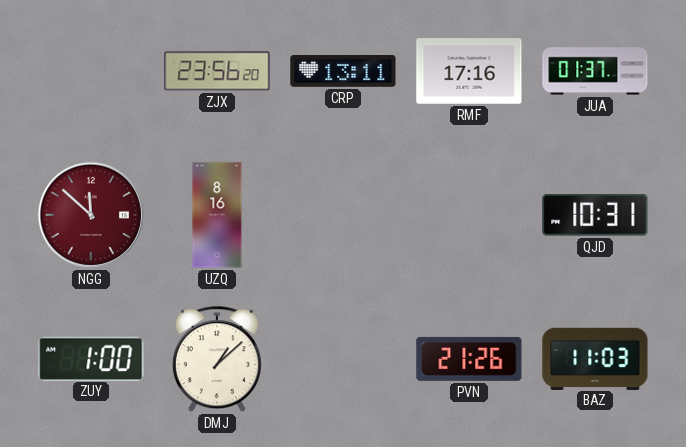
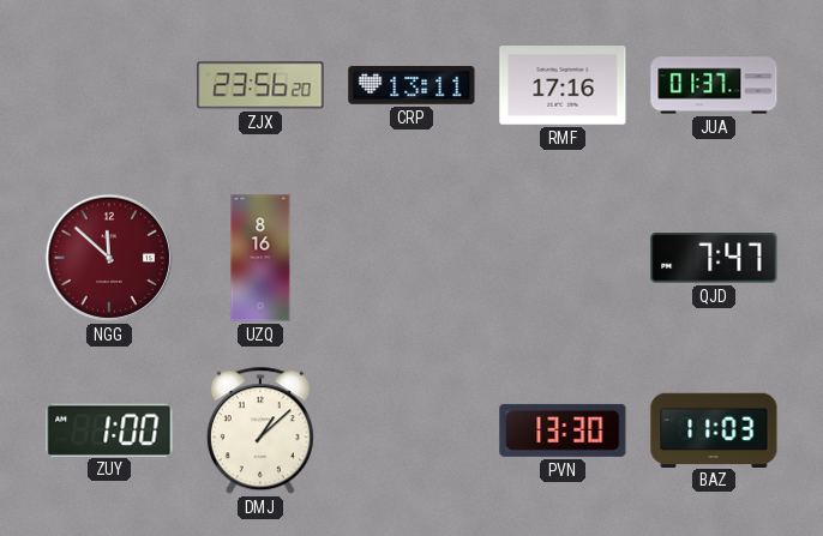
QJD: 10:31 -> 7:47
PVN: 21:26 -> 13:30
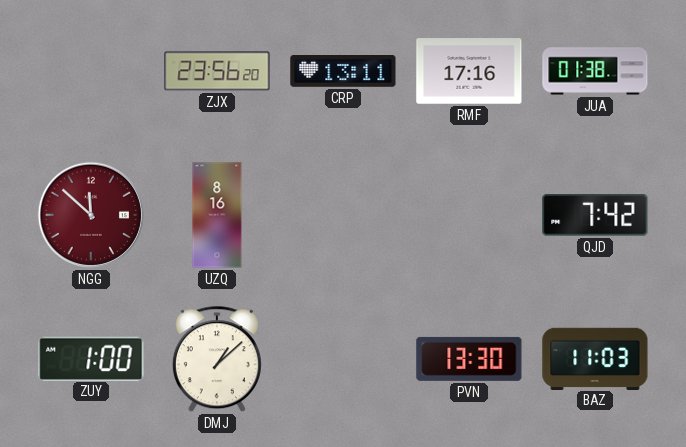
JUA: 01:37 -> 01:38
QJD: 7:47 -> 7:42
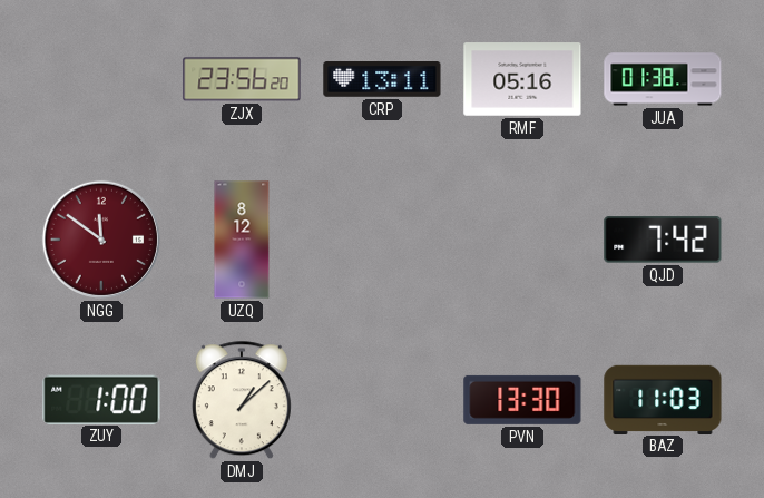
RMF: 17:16 -> 05:16
NGG: 11:52 -> 11:51
UZQ: 8:16 -> 8:12
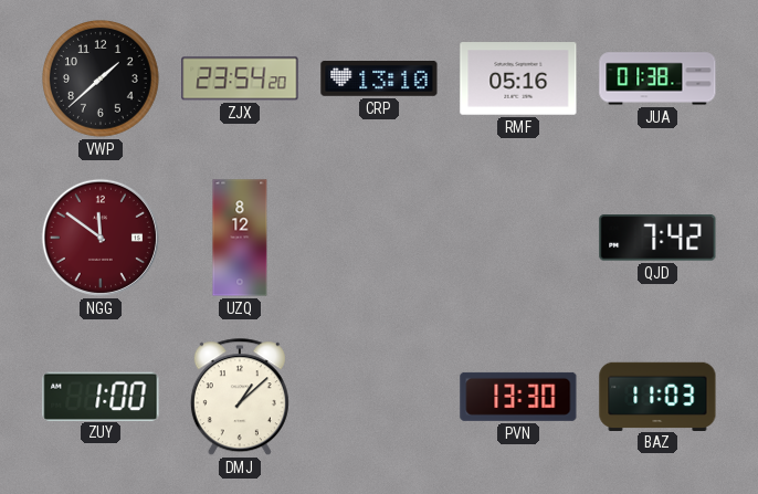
VWP: none -> 1:38
ZJX: 23:56 -> 23:54
CRP: 13:11 -> 13:10
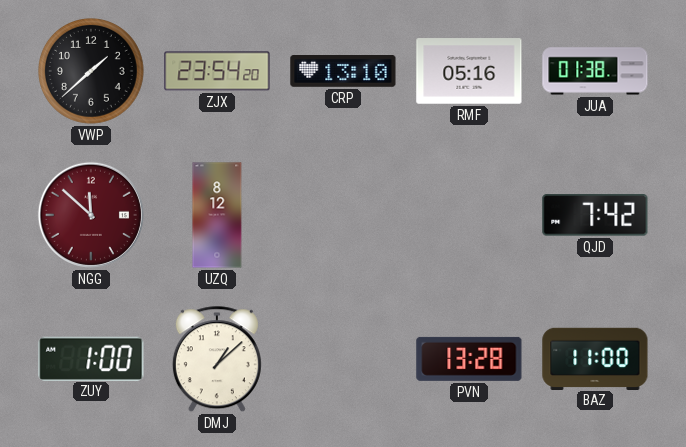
NGG: 11:51 -> 11:52
PVN: 13:30 -> 13:28
BAZ: 11:03 -> 11:00
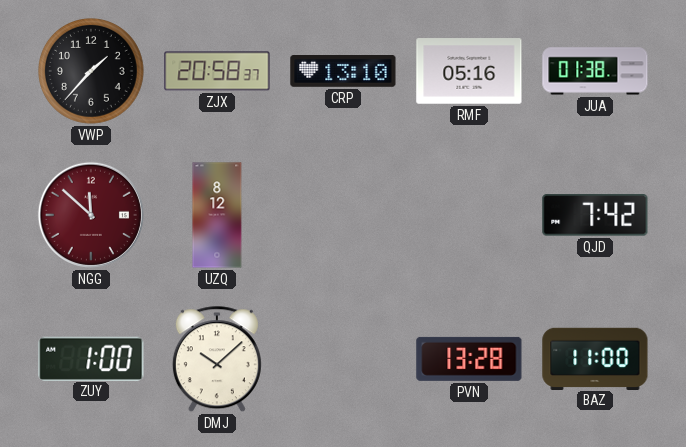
VWP: 1:38 -> 1:37
ZJX: 23:54 -> 20:58
DMJ: 1:08 -> 10:08
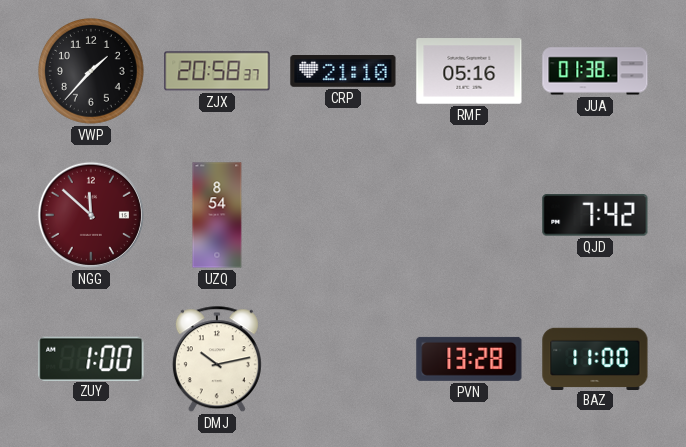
CRP: 13:10 -> 21:10
UZQ: 8:12 -> 8:54
DMJ: 10:08 -> 10:13
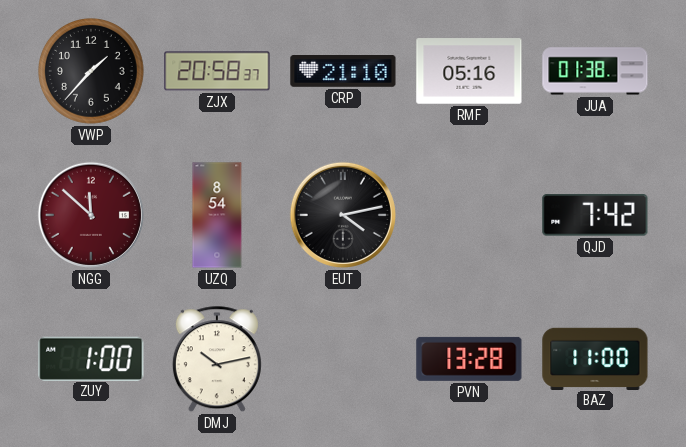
EUT: none -> 4:13
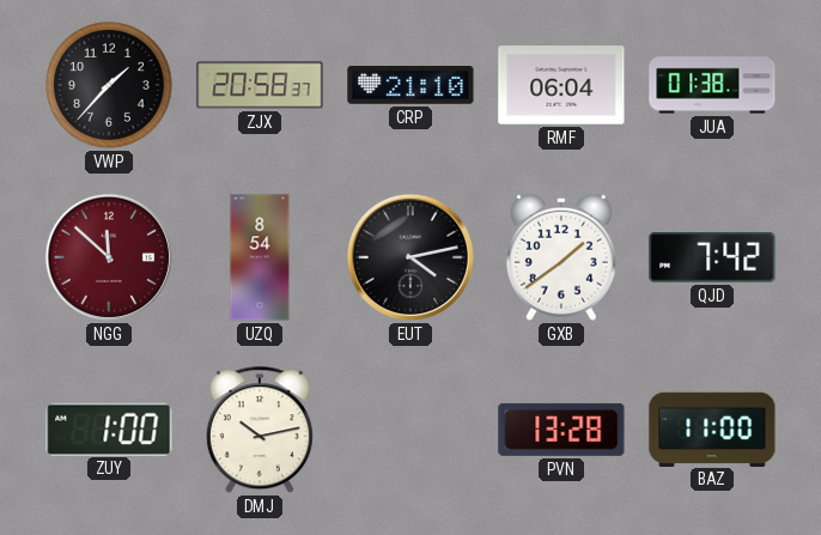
RMF: 05:16 -> 06:04
GXB: none -> 1:39
